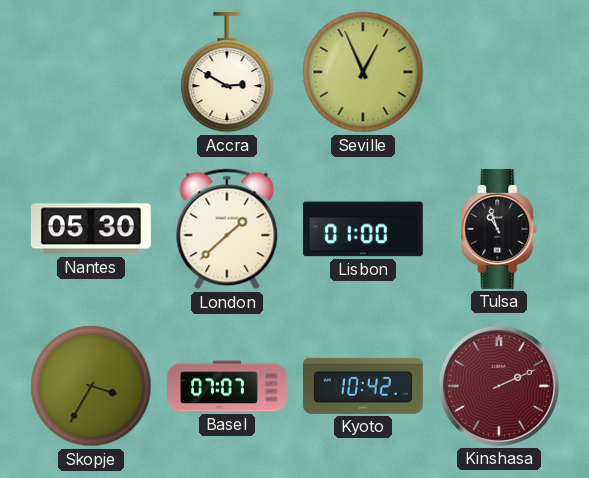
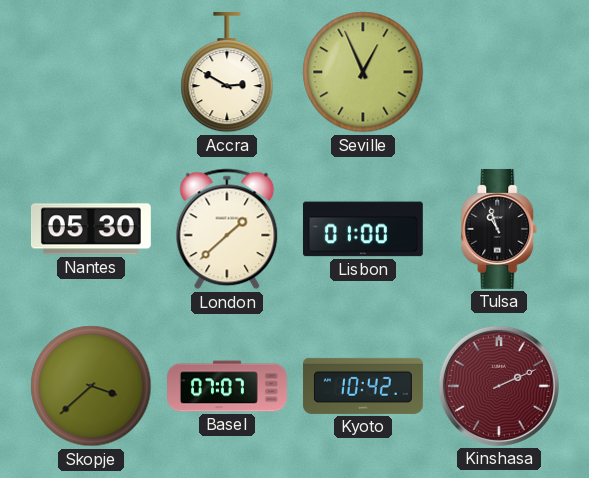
Skopje: 3:35 -> 3:38
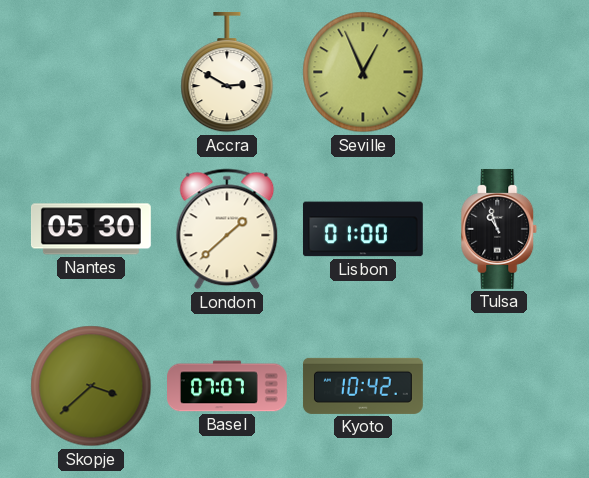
Kinshasa: 2:11 -> none
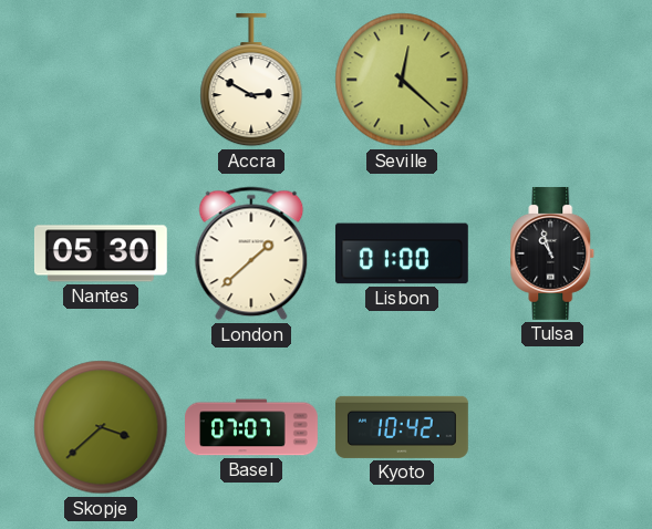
Seville: 12:56 -> 12:22
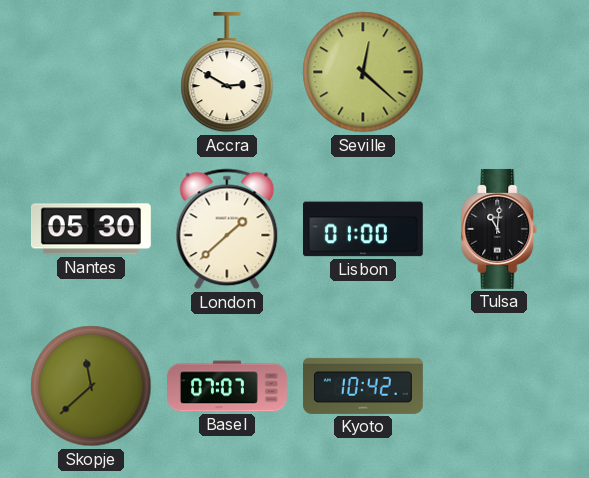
Tulsa: 10:57 -> 11:01
Skopje: 3:38 -> 11:38
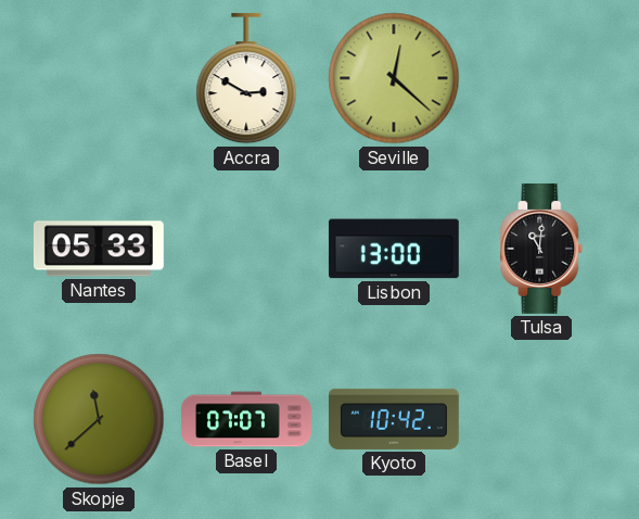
Nantes: 05:30 -> 05:33
London: 1:38 -> none
Lisbon: 01:00 -> 13:00
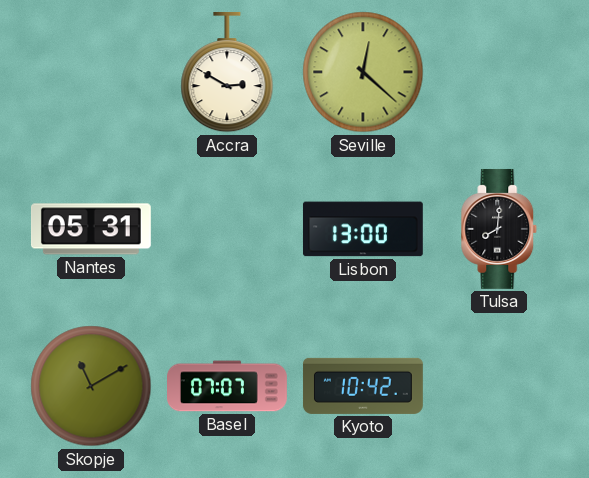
Nantes: 05:33 -> 05:31
Tulsa: 11:01 -> 8:01
Skopje: 11:38 -> 11:10
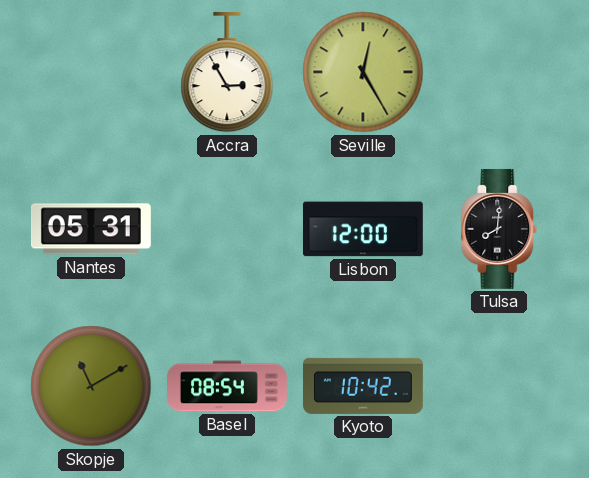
Accra: 2:50 -> 2:55
Seville: 12:22 -> 12:25
Lisbon: 13:00 -> 12:00
Basel: 07:07 -> 08:54
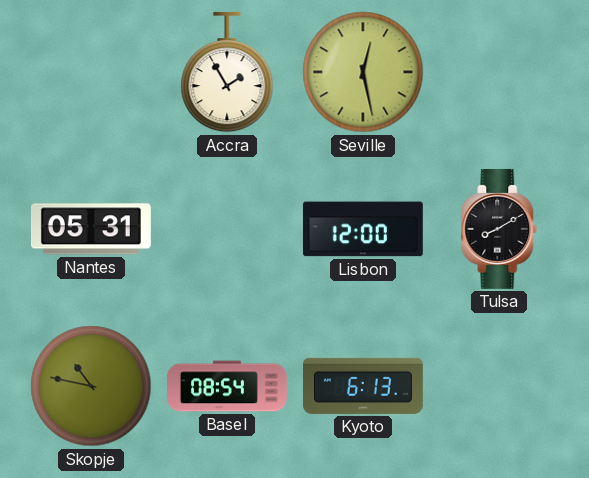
Accra: 2:55 -> 1:55
Seville: 12:25 -> 12:28
Tulsa: 8:01 -> 8:10
Skopje: 11:10 -> 10:47
Kyoto: 10:42 -> 6:13
